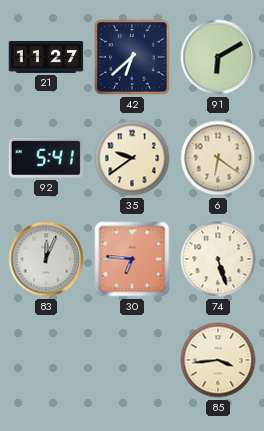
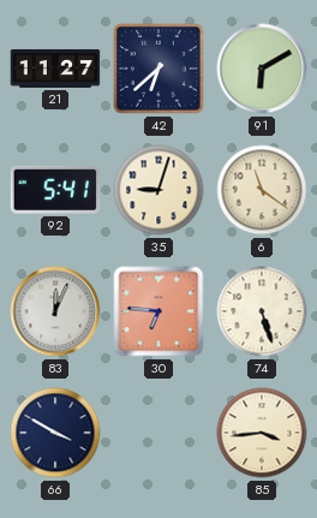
35: 9:39 -> 9:03
6: 6:21 -> 11:21
66: none -> 3:50
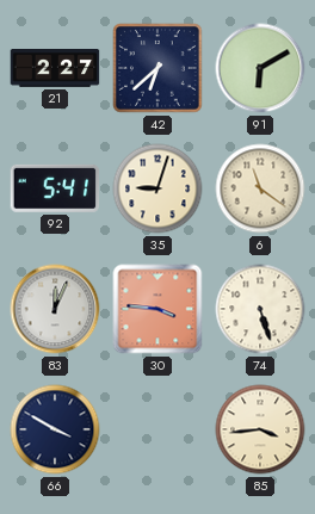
21: 11:27 -> 2:27
30: 6:46 -> 3:46
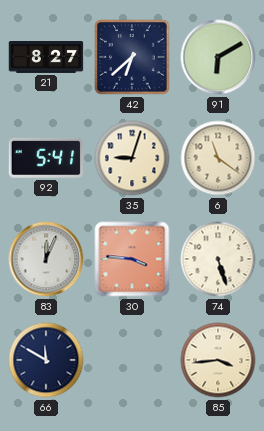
21: 2:27 -> 8:27
66: 3:50 -> 11:50
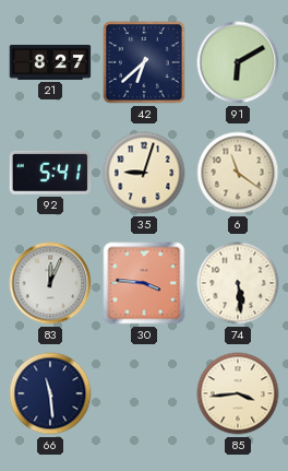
74: 5:27 -> 5:29
66: 11:50 -> 11:29
